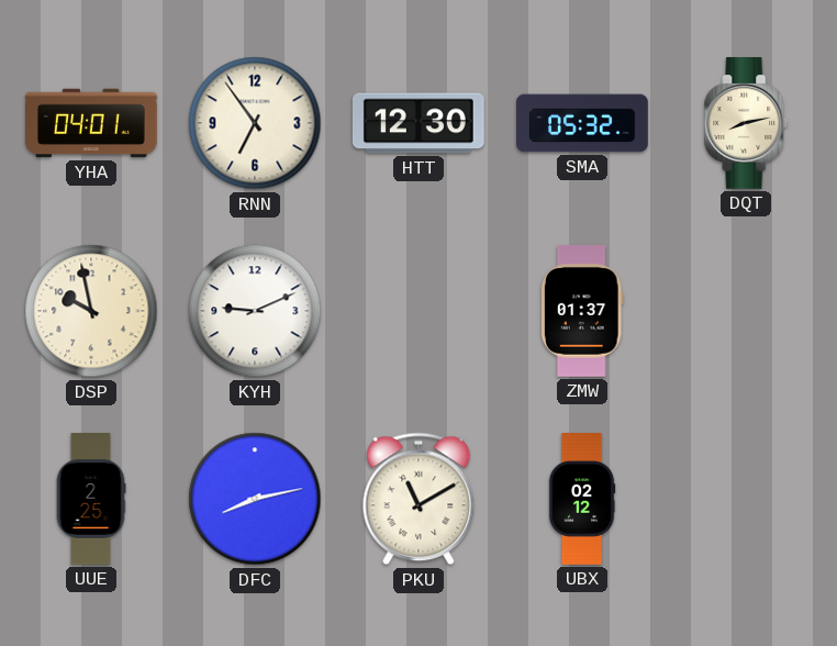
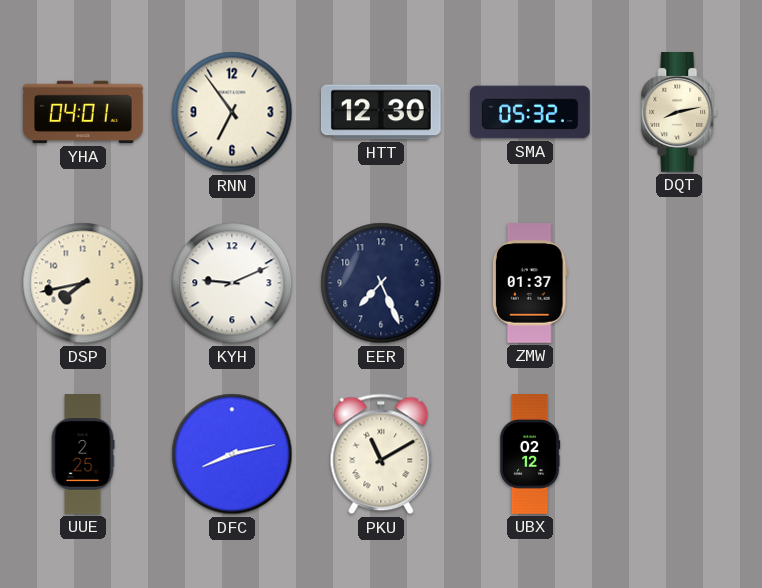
DSP: 9:58 -> 7:43
EER: none -> 7:26
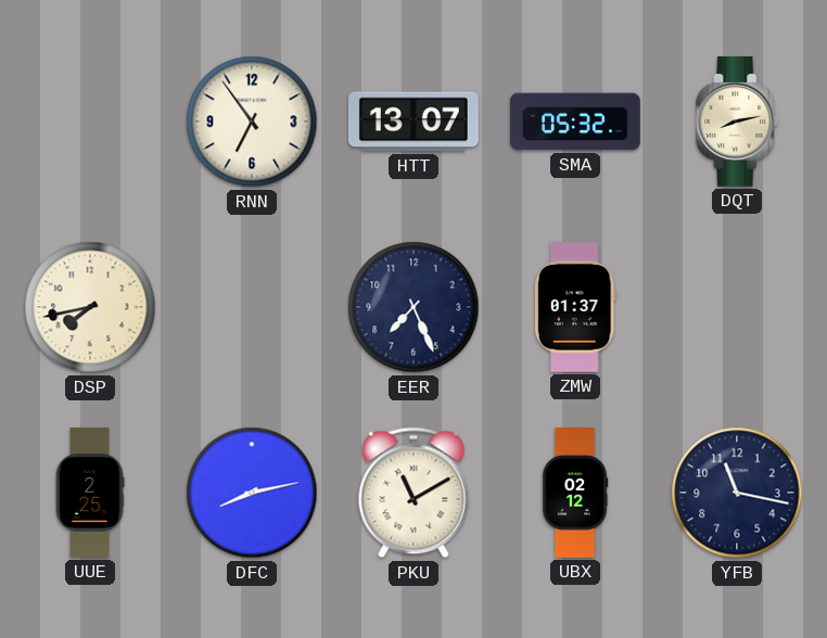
YHA: 04:01 -> none
HTT: 12:30 -> 13:07
KYH: 9:11 -> none
YFB: none -> 11:17
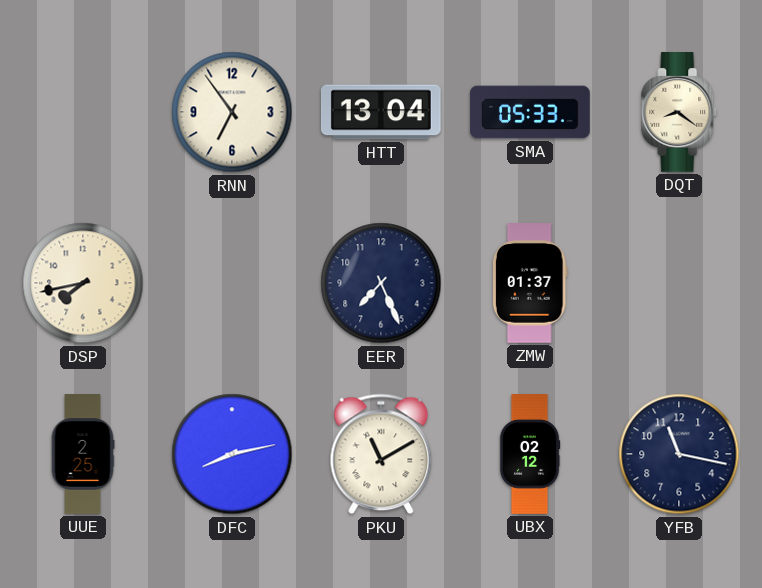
HTT: 13:07 -> 13:04
SMA: 05:32 -> 05:33
DQT: 8:13 -> 8:21
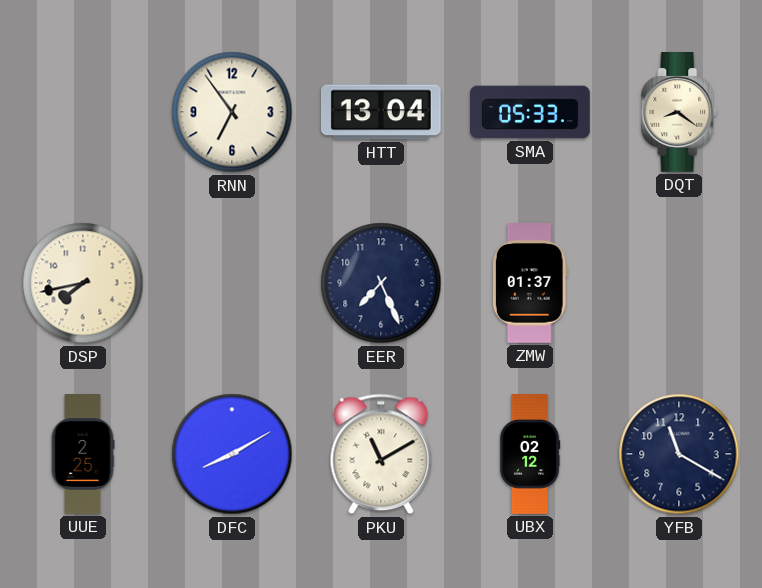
DFC: 8:13 -> 8:10
YFB: 11:17 -> 11:20
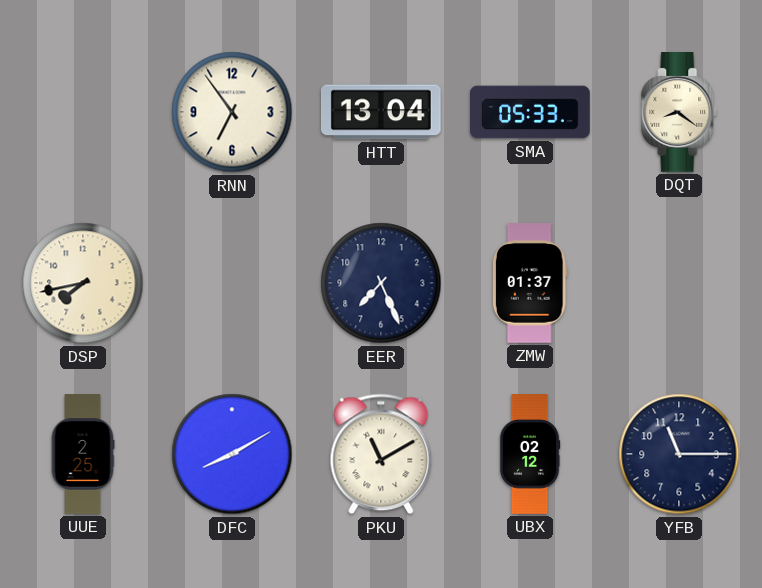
YFB: 11:20 -> 11:15
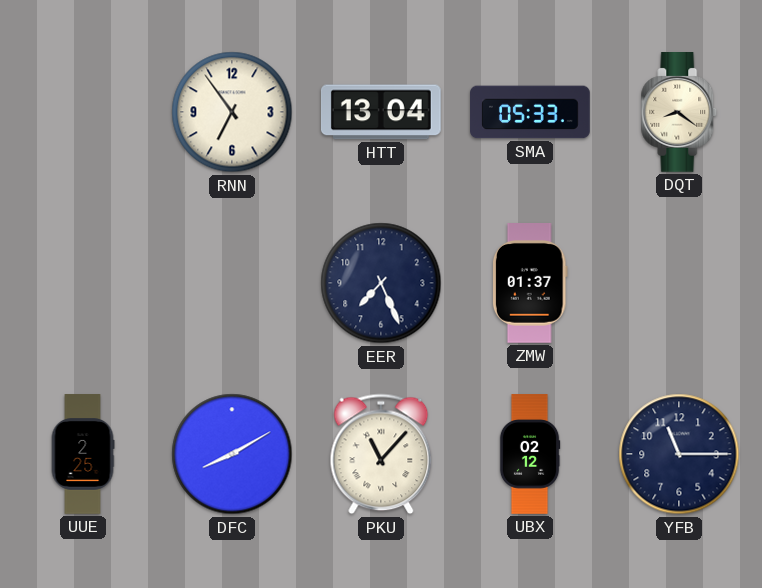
DSP: 7:43 -> none
PKU: 11:10 -> 11:07
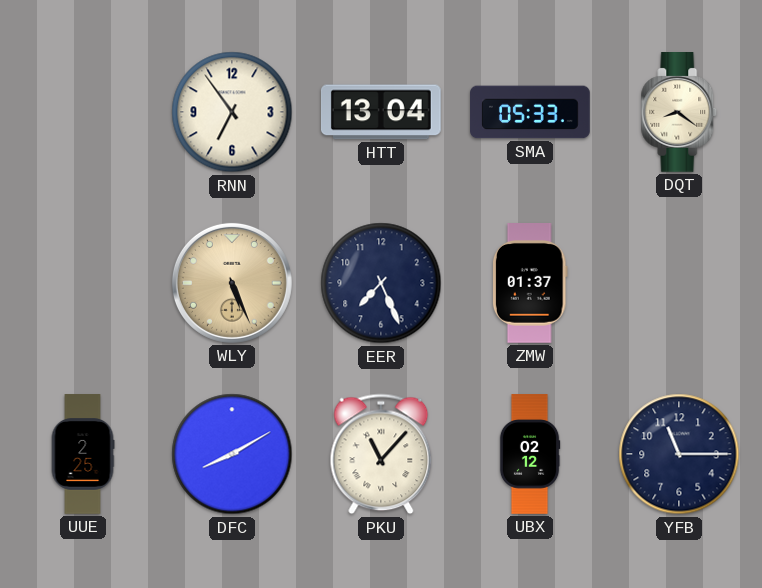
WLY: none -> 5:26
